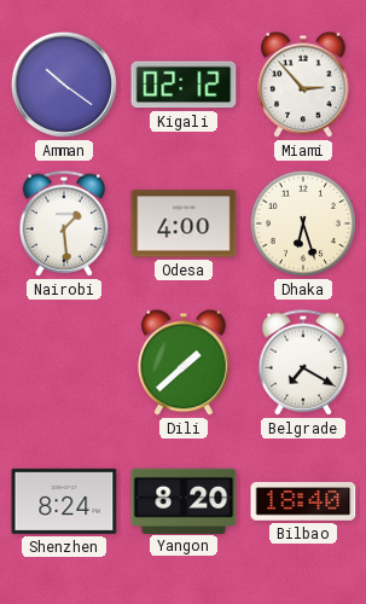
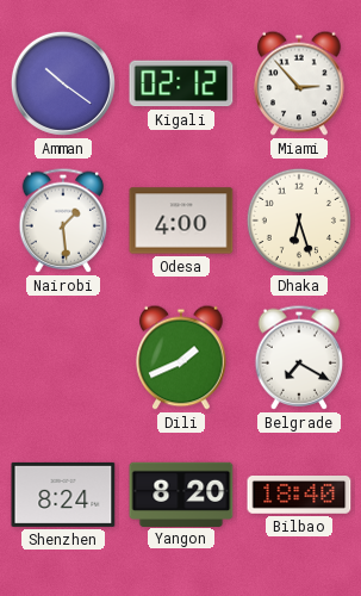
Dili: 1:38 -> 1:41
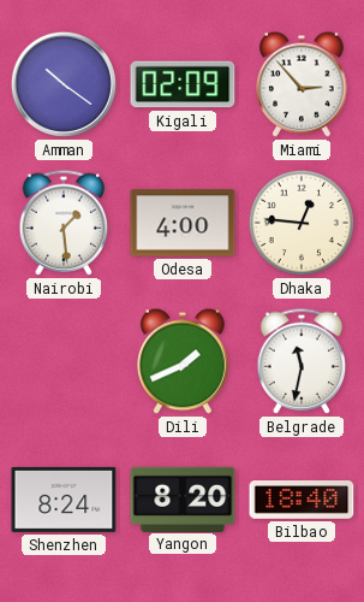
Kigali: 02:12 -> 02:09
Dhaka: 6:27 -> 12:46
Belgrade: 7:20 -> 11:32
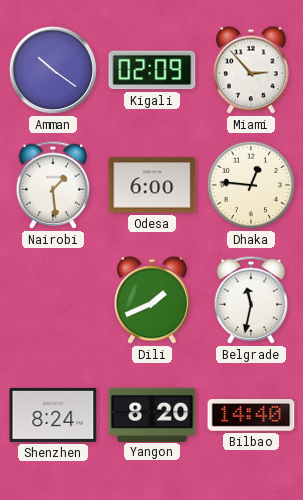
Odesa: 4:00 -> 6:00
Bilbao: 18:40 -> 14:40
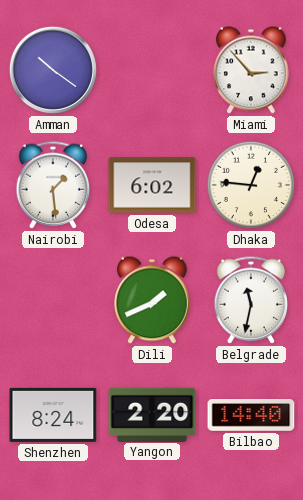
Kigali: 02:09 -> none
Odesa: 6:00 -> 6:02
Yangon: 8:20 -> 2:20
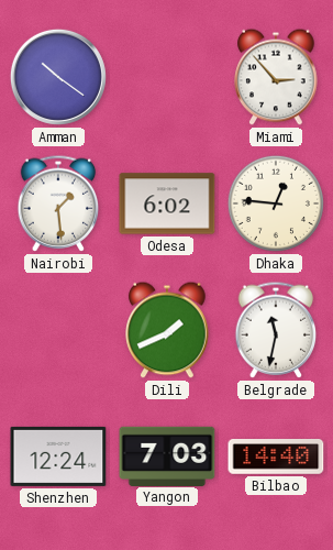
Shenzhen: 8:24 -> 12:24
Yangon: 2:20 -> 7:03
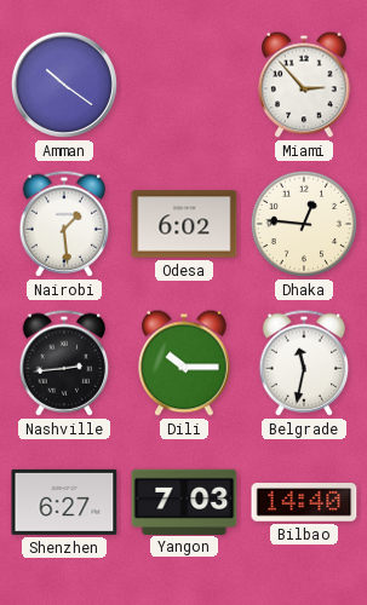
Nashville: none -> 2:44
Dili: 1:41 -> 10:15
Shenzhen: 12:24 -> 6:27
